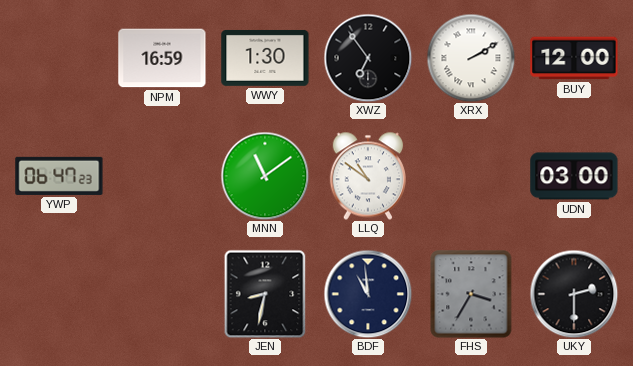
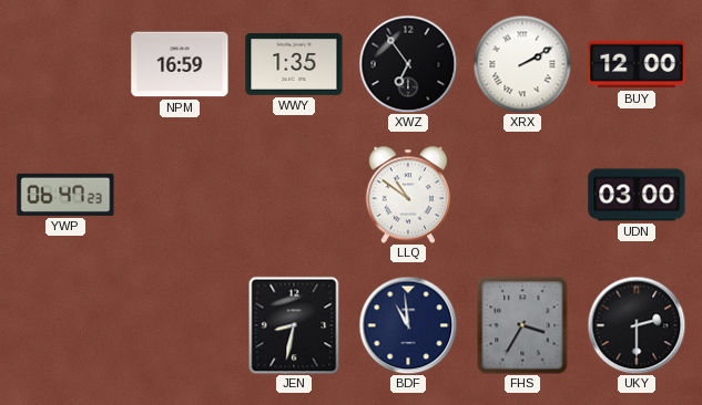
WWY: 1:30 -> 1:35
MNN: 11:09 -> none
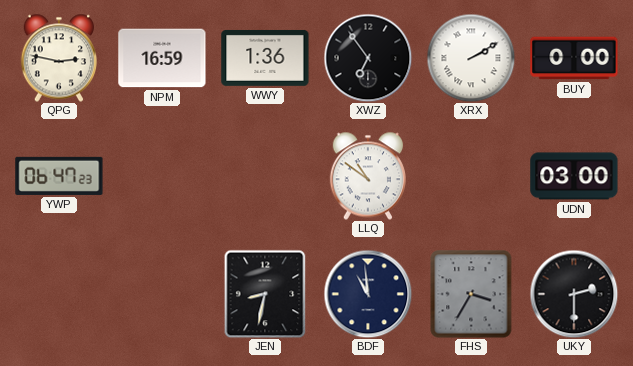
QPG: none -> 2:47
WWY: 1:35 -> 1:36
BUY: 12:00 -> 0:00
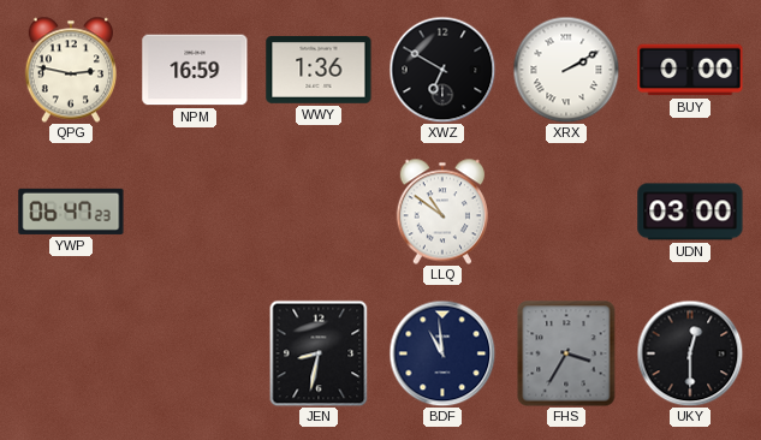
XWZ: 6:54 -> 6:50
UKY: 2:30 -> 12:30
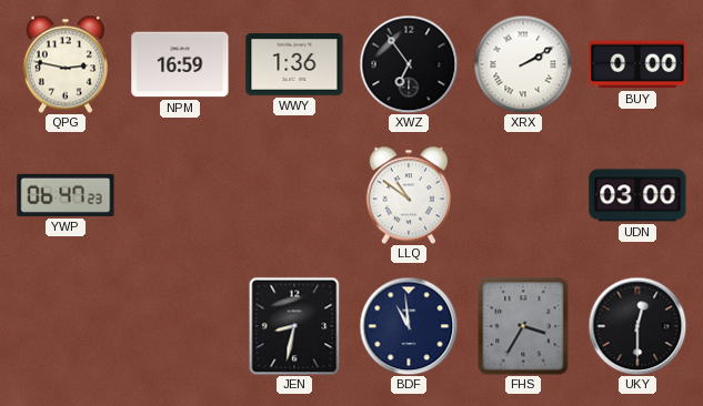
XWZ: 6:50 -> 6:54
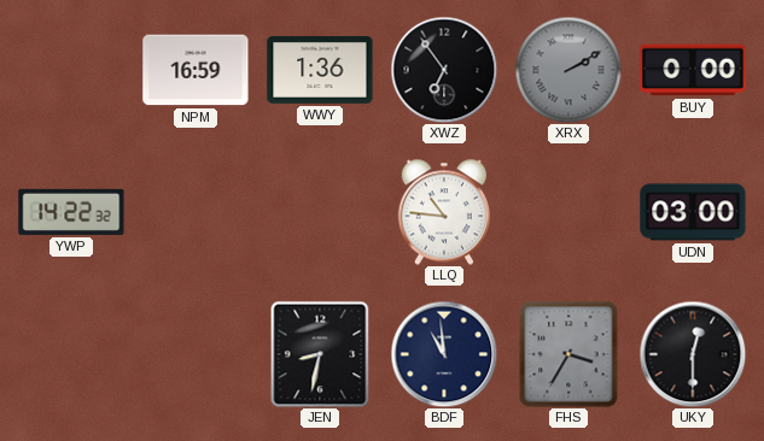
QPG: 2:47 -> none
XRX dial: white -> grey
YWP: 06:47 -> 14:22
LLQ: 10:51 -> 10:46
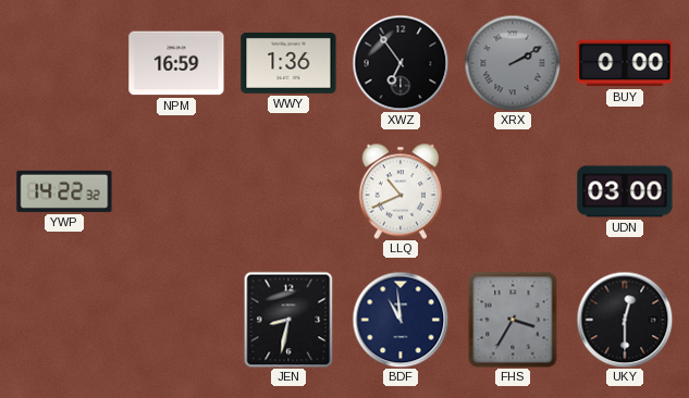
LLQ: 10:46 -> 10:41
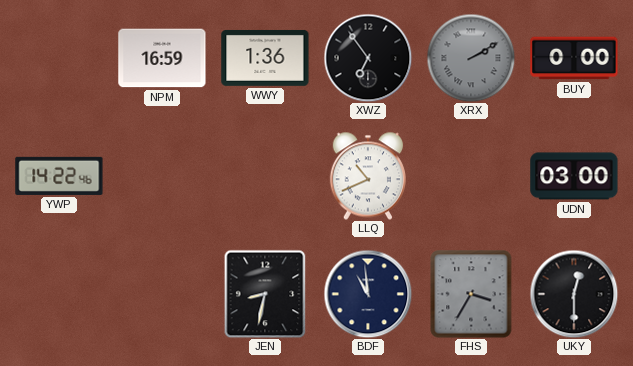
YWP: 14:22:32 -> 14:22:46
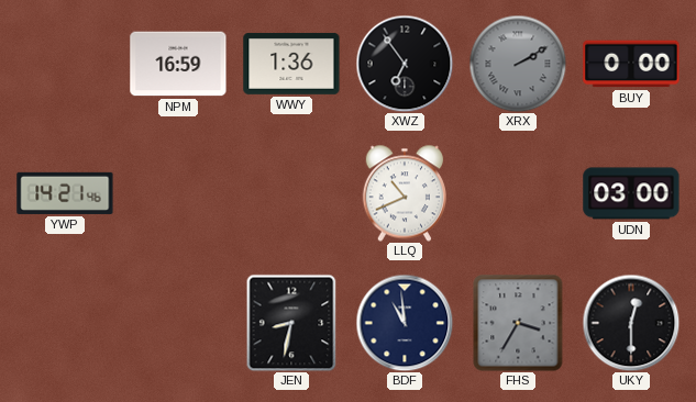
YWP: 14:22 -> 14:21
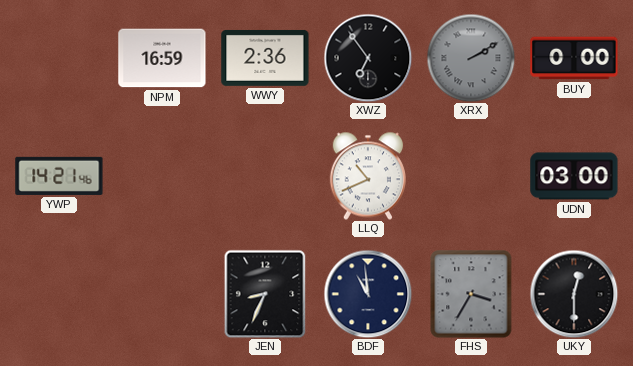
WWY: 1:36 -> 2:36
JEN: 8:32 -> 8:34
